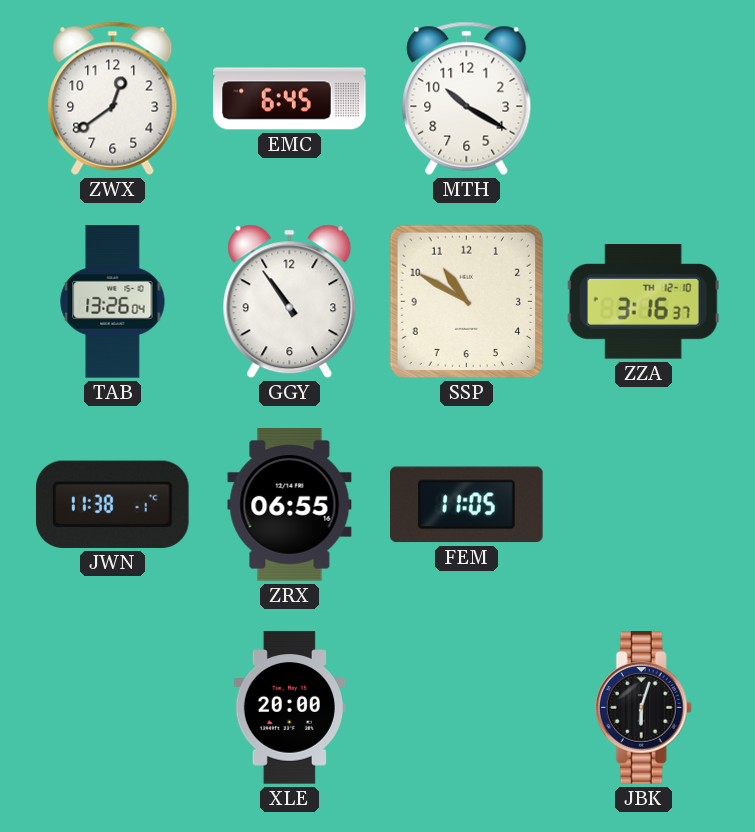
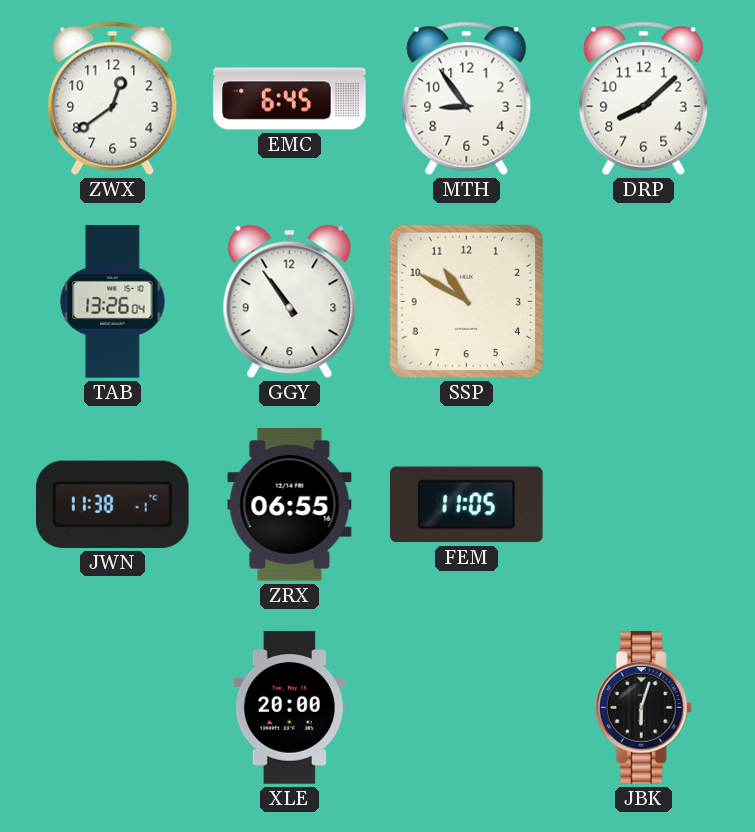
MTH: 10:20 -> 8:54
DRP: none -> 8:08
ZZA: 3:16 -> none
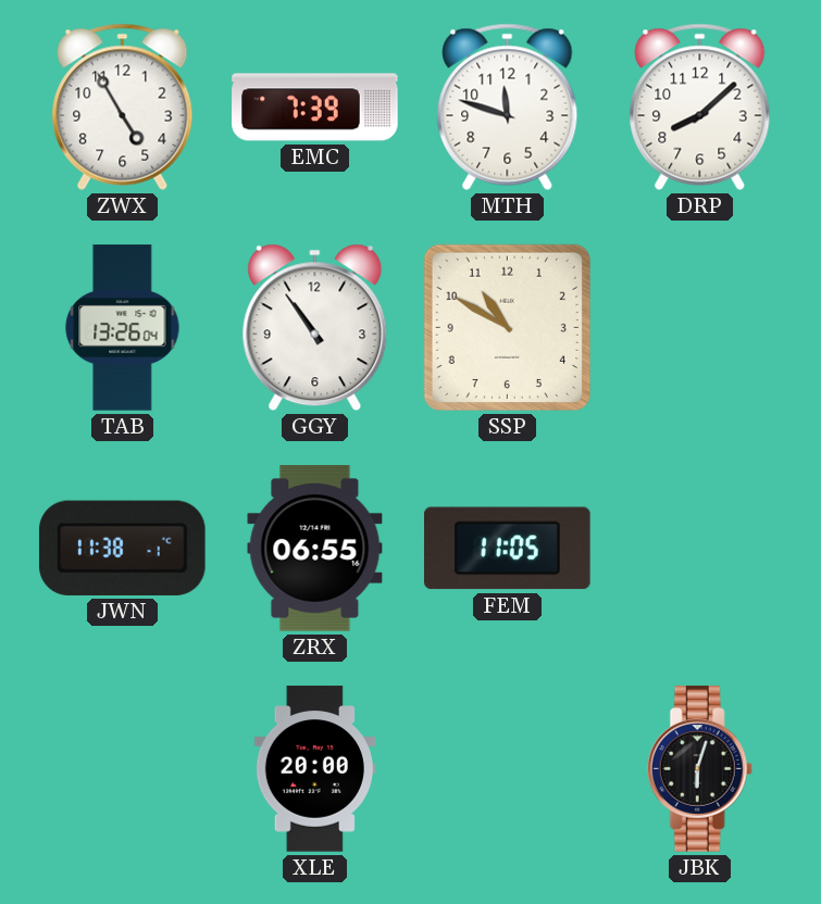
ZWX: 12:39 -> 4:55
EMC: 6:45 -> 7:39
MTH: 8:54 -> 11:48
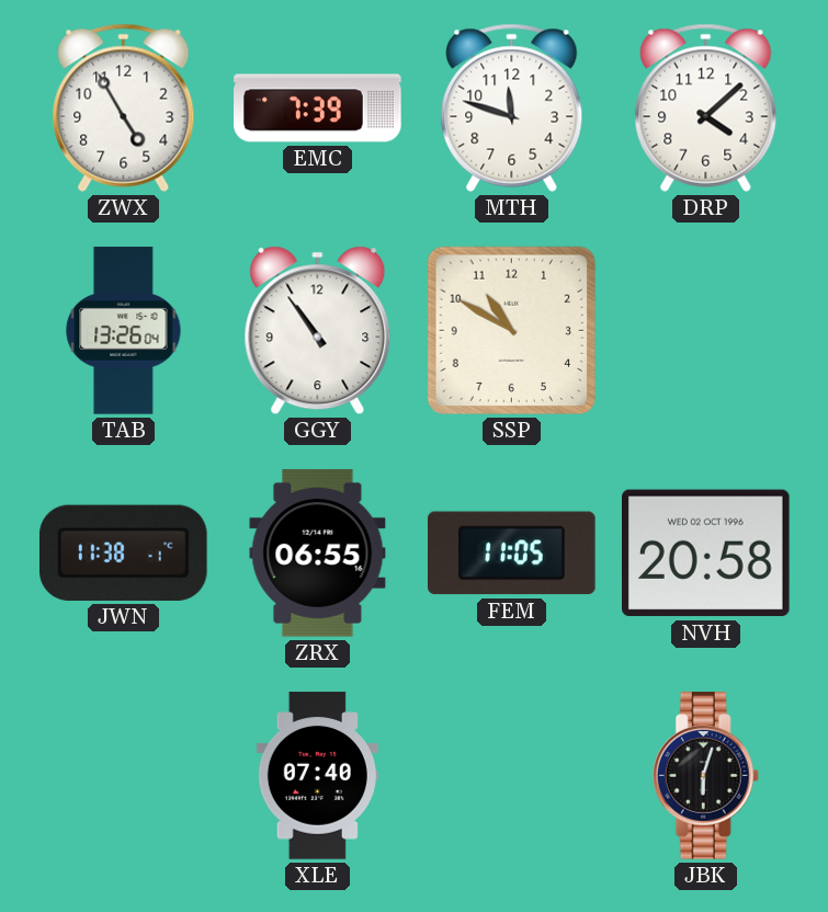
DRP: 8:08 -> 4:08
NVH: none -> 20:58
XLE: 20:00 -> 07:40
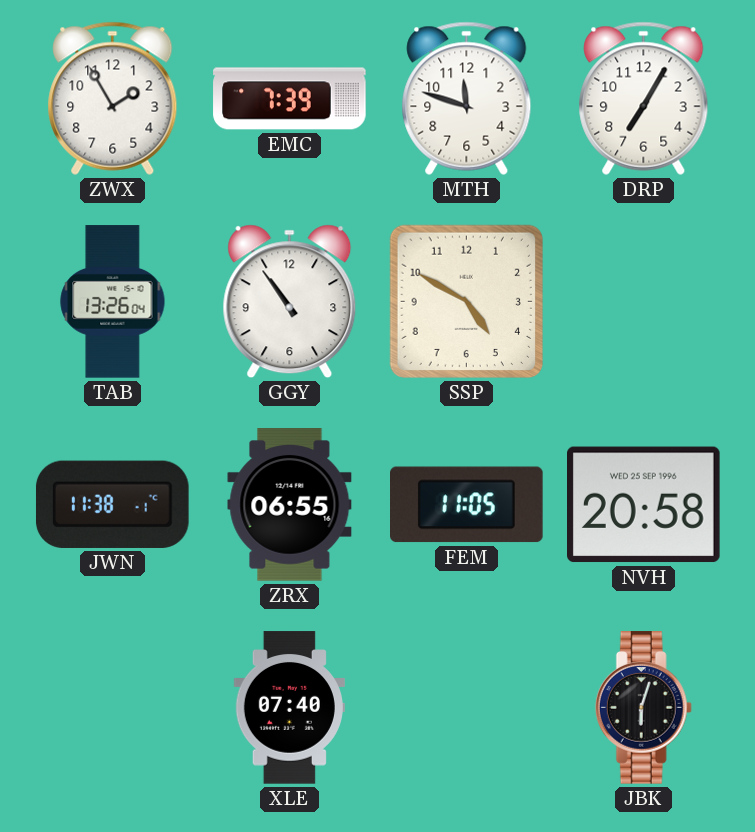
ZWX: 4:55 -> 1:55
DRP: 4:08 -> 7:05
SSP: 10:50 -> 4:50
NVH date: WED 02 OCT 1996 -> WED 25 SEP 1996
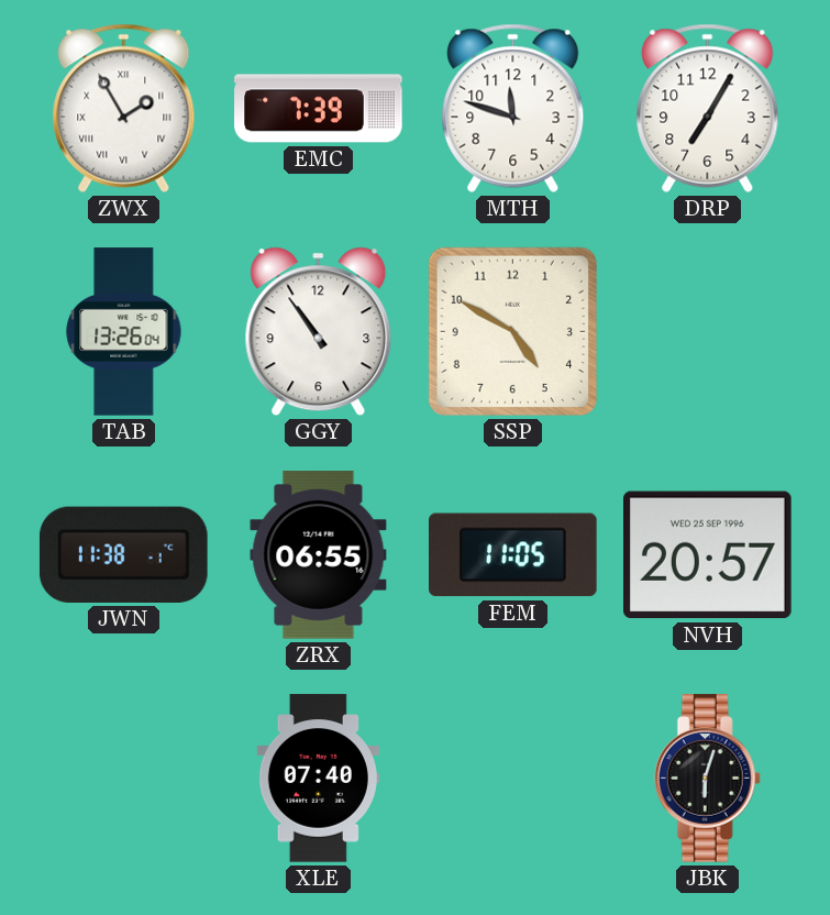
ZWX numerals: Arabic -> Roman
NVH: 20:58 -> 20:57
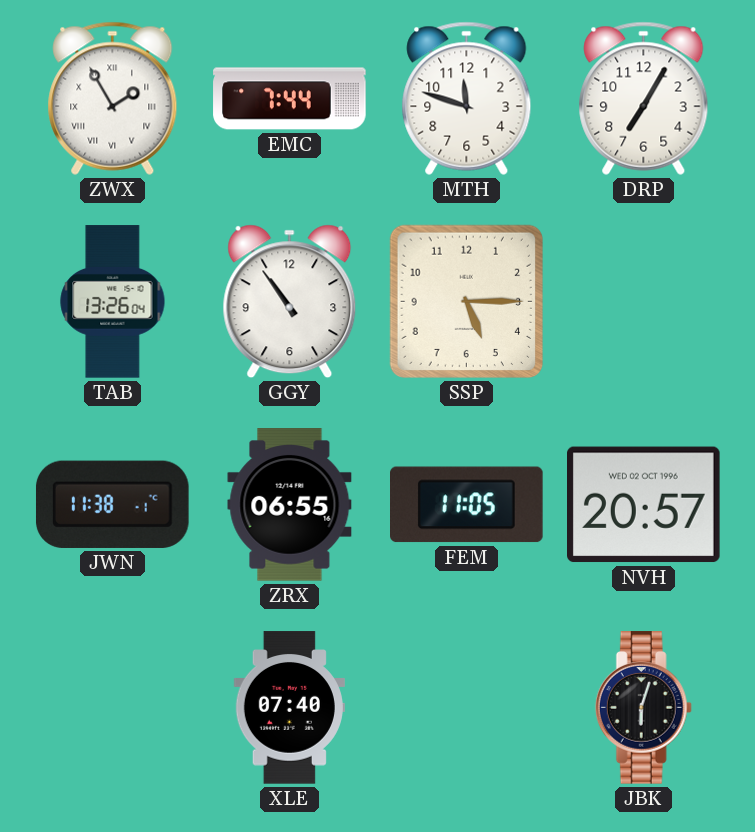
EMC: 7:39 -> 7:44
SSP: 4:50 -> 5:15
NVH date: WED 25 SEP 1996 -> WED 02 OCT 1996
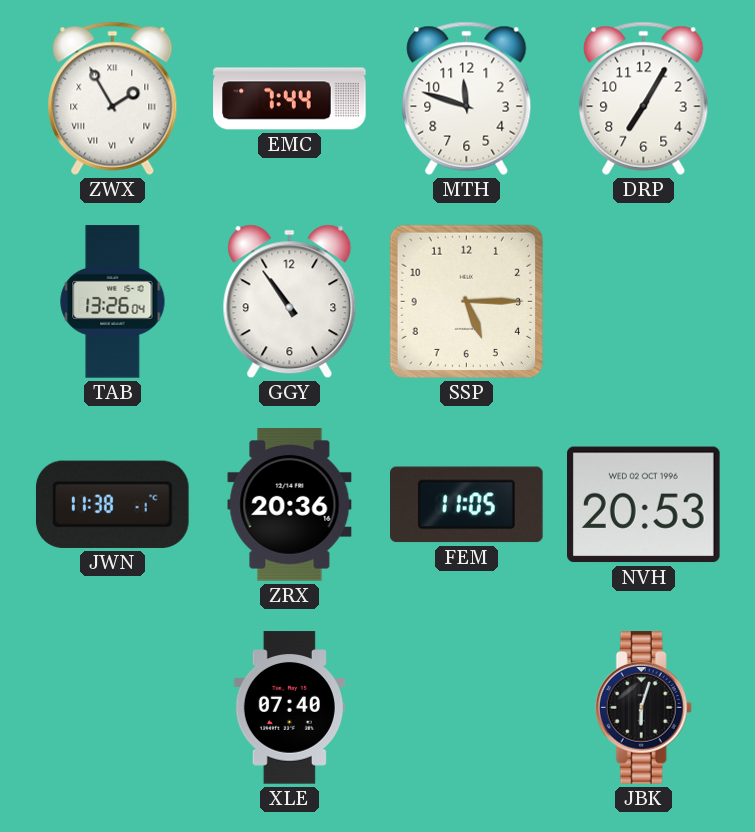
ZRX: 06:55 -> 20:36
NVH: 20:57 -> 20:53
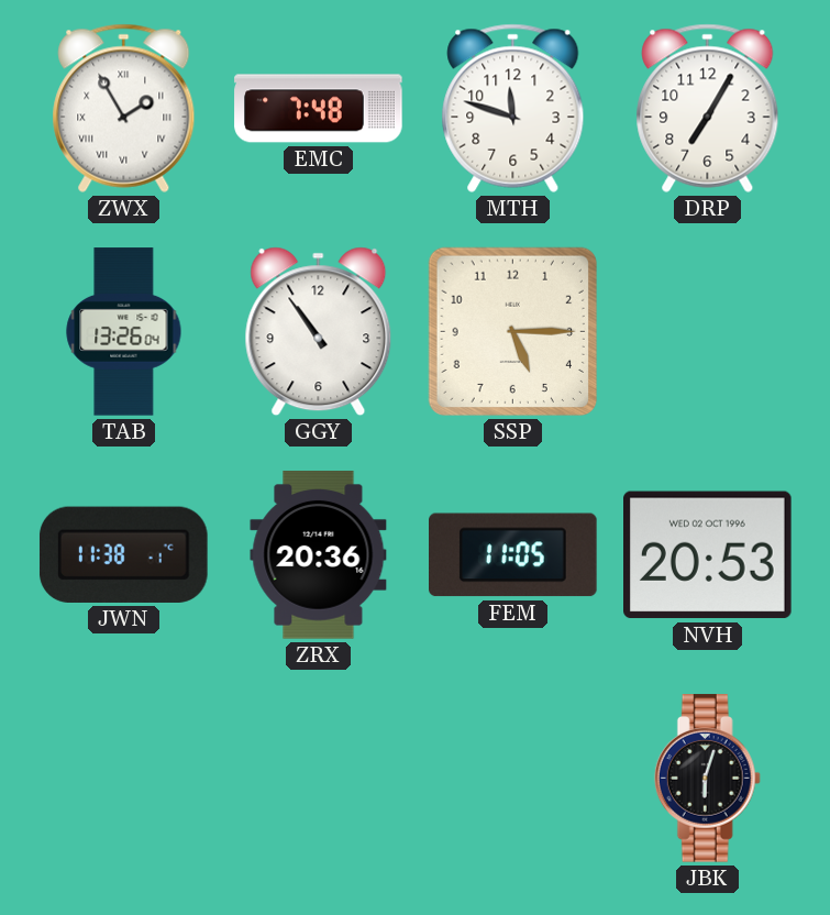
EMC: 7:44 -> 7:48
XLE: 07:40 -> none
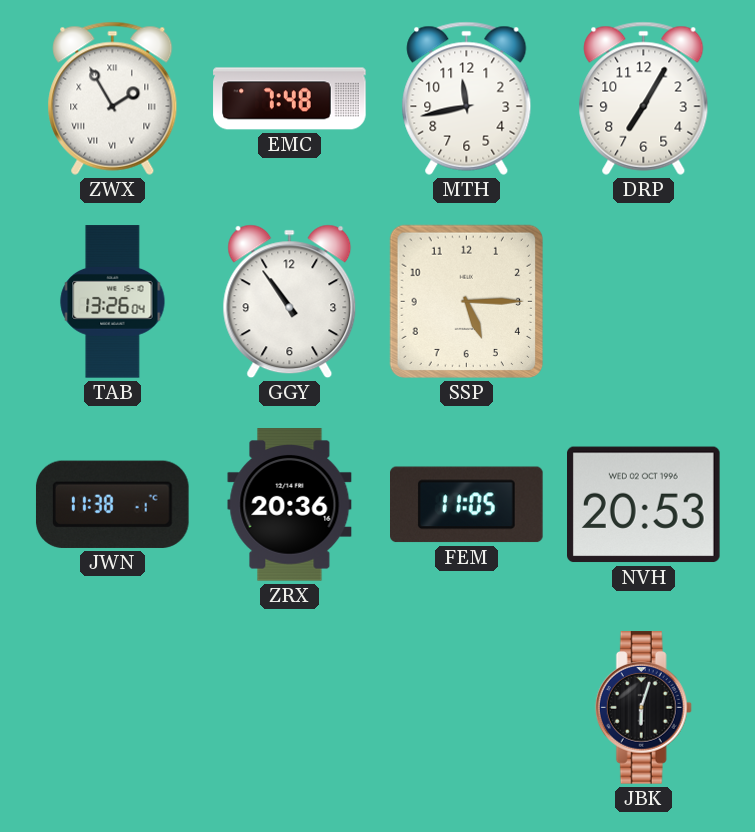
MTH: 11:48 -> 11:43
